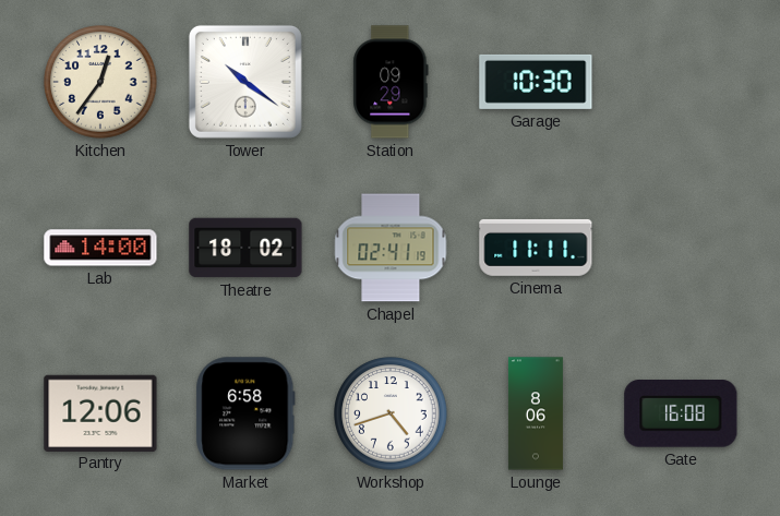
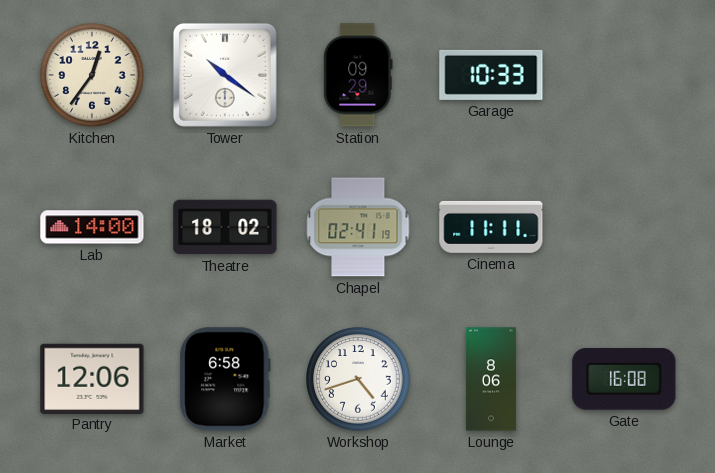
Garage: 10:30 -> 10:33
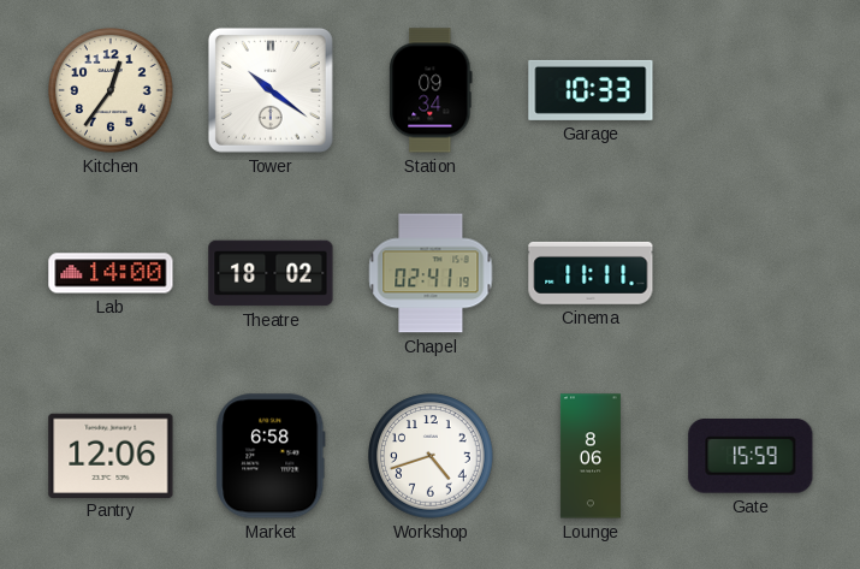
Station: 09:29 -> 09:34
Gate: 16:08 -> 15:59
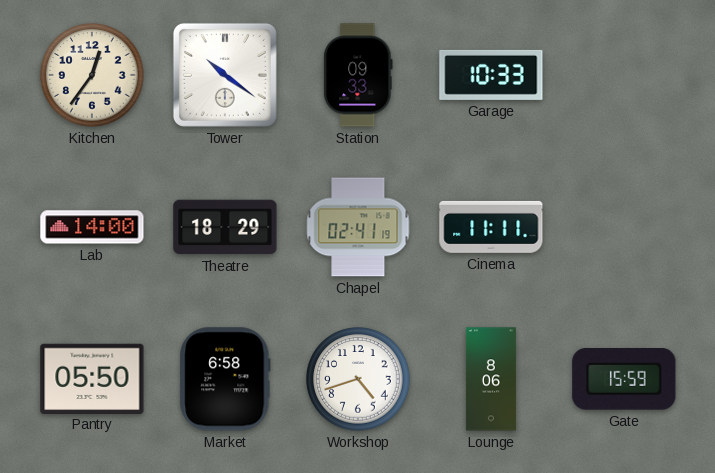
Station: 09:34 -> 09:33
Theatre: 18:02 -> 18:29
Pantry: 12:06 -> 05:50
